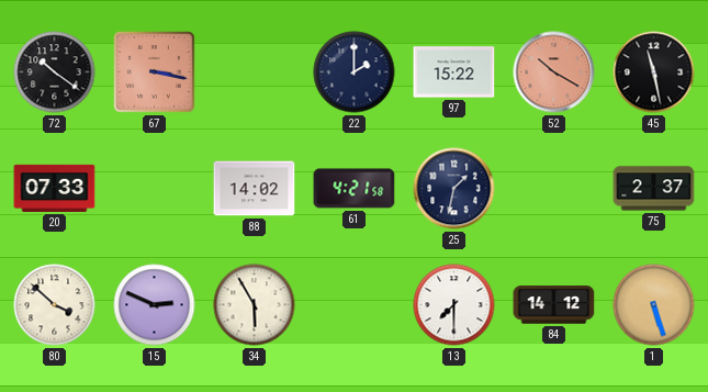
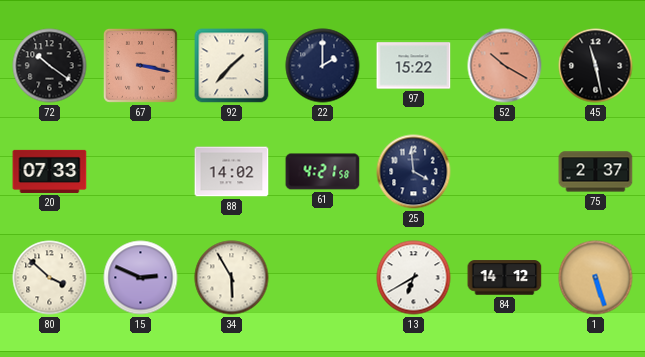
92: none -> 1:37
25: 1:32 -> 3:59
13: 7:30 -> 6:40
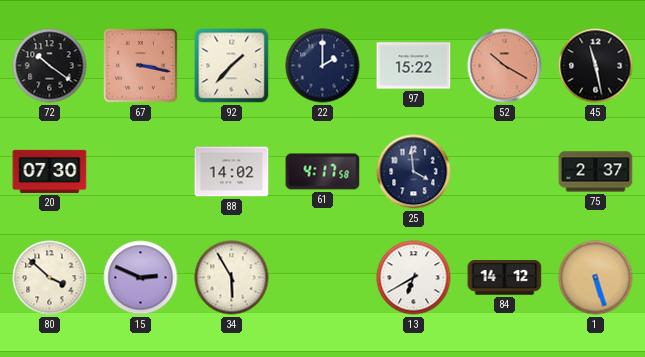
20: 07:33 -> 07:30
61: 4:21 -> 4:17
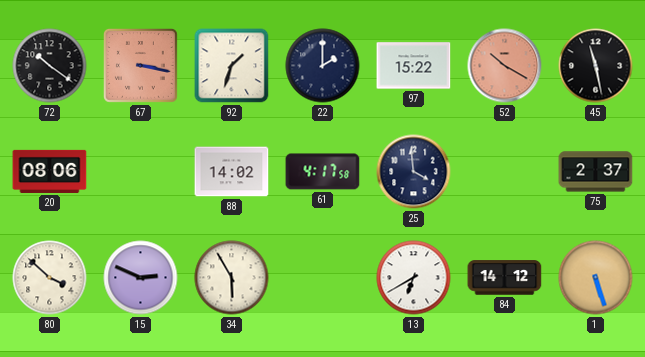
92: 1:37 -> 1:33
20: 07:30 -> 08:06
